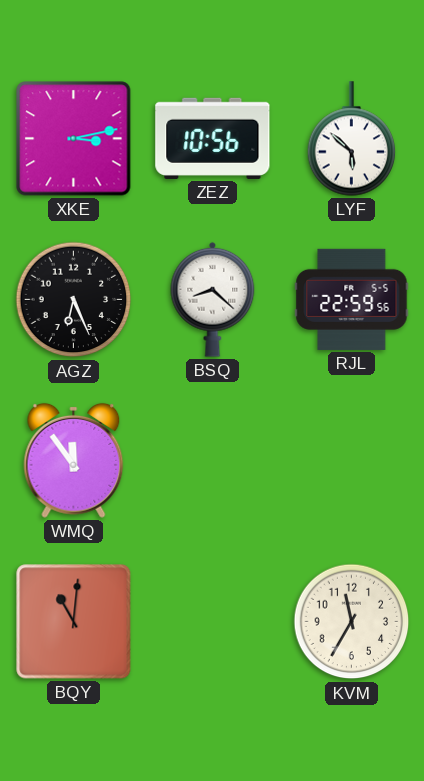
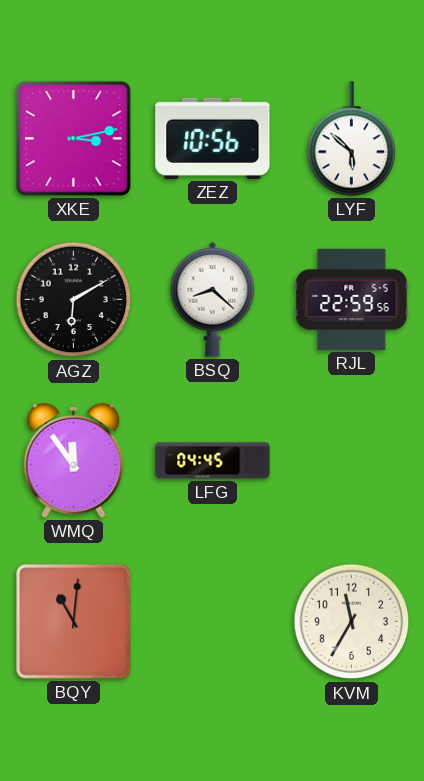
AGZ: 6:26 -> 6:10
LFG: none -> 04:45
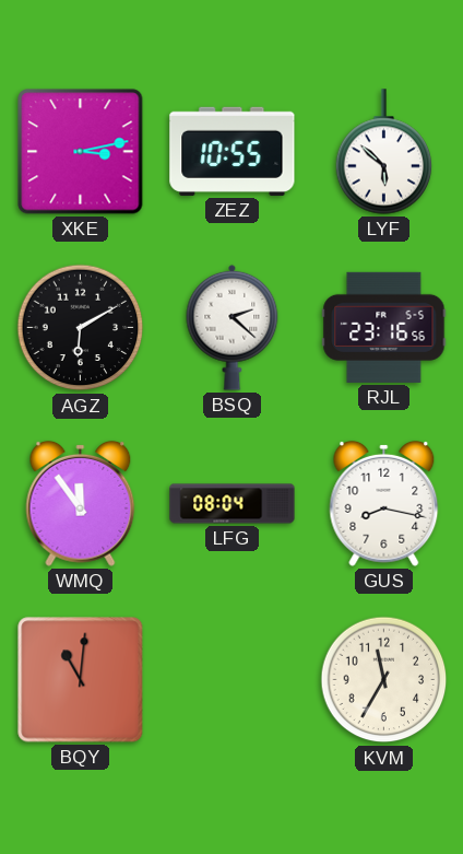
ZEZ: 10:56 -> 10:55
BSQ: 8:22 -> 2:22
RJL: 22:59 -> 23:16
LFG: 04:45 -> 08:04
GUS: none -> 8:17
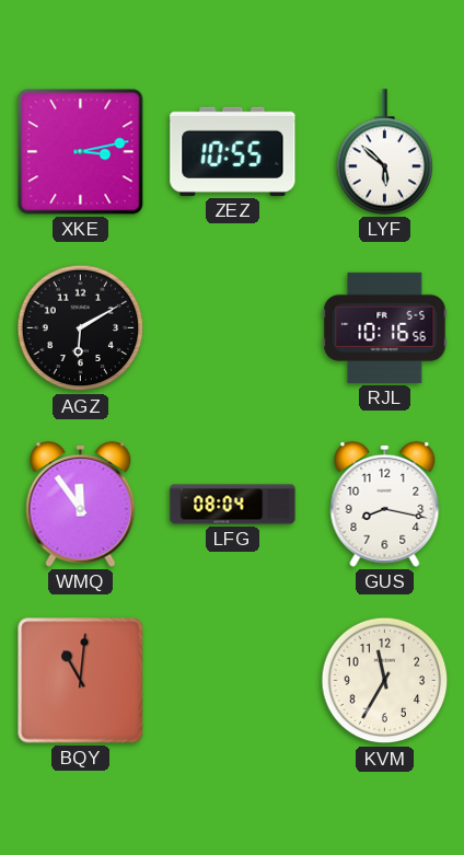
BSQ: 2:22 -> none
RJL: 23:16 -> 10:16
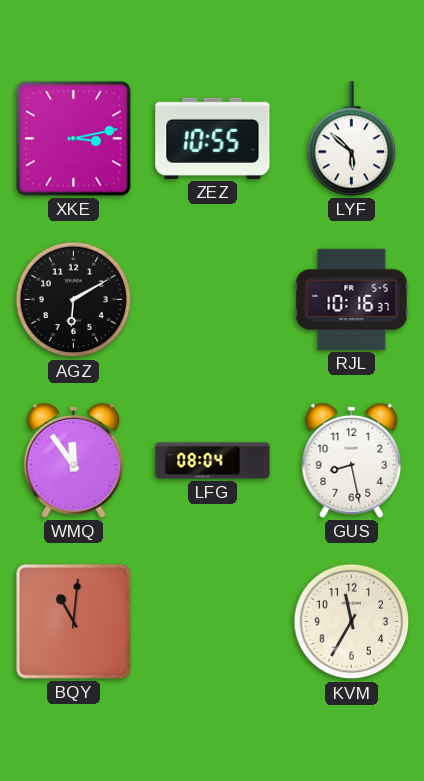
RJL: 10:16:56 -> 10:16:37
GUS: 8:17 -> 8:28
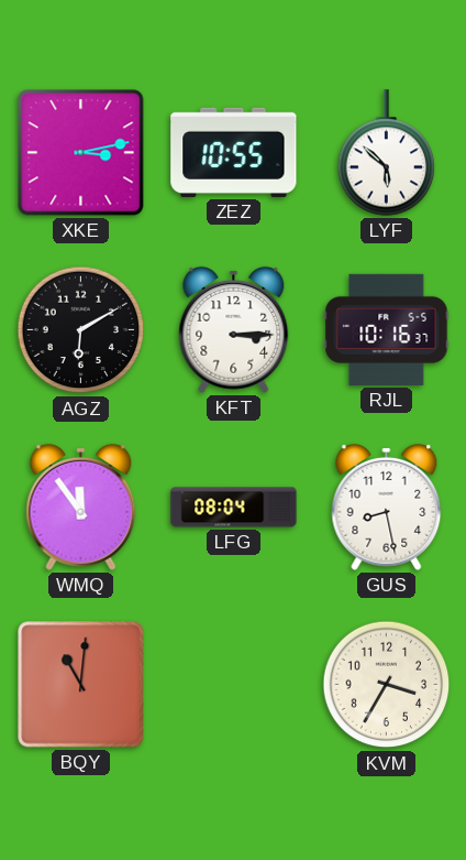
KFT: none -> 3:15
KVM: 11:35 -> 3:35
